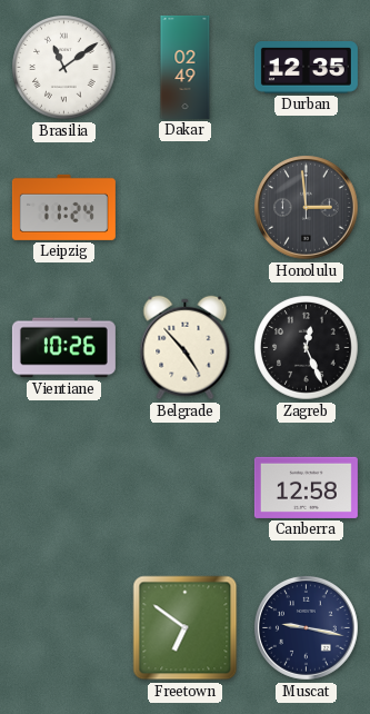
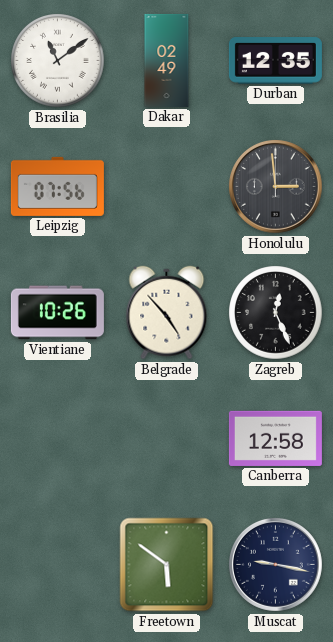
Leipzig: 11:24 -> 07:56
Freetown: 6:51 -> 5:51
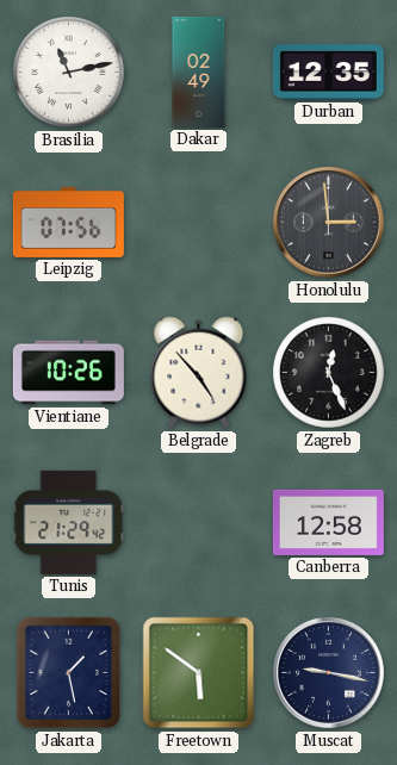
Brasilia: 11:09 -> 11:13
Tunis: none -> 21:29
Jakarta: none -> 1:28
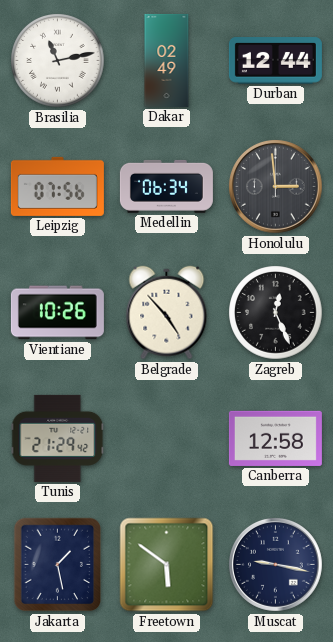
Durban: 12:35 -> 12:44
Medellin: none -> 06:34
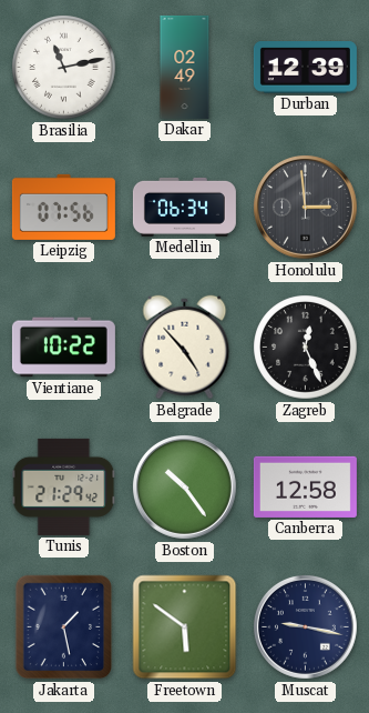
Durban: 12:44 -> 12:39
Vientiane: 10:26 -> 10:22
Boston: none -> 10:24
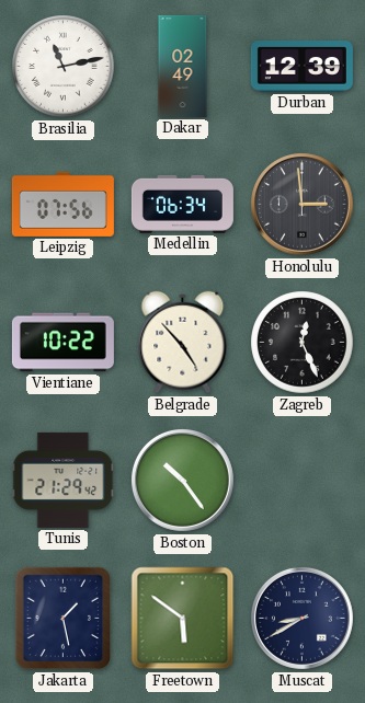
Canberra: 12:58 -> none
Muscat: 9:17 -> 8:40
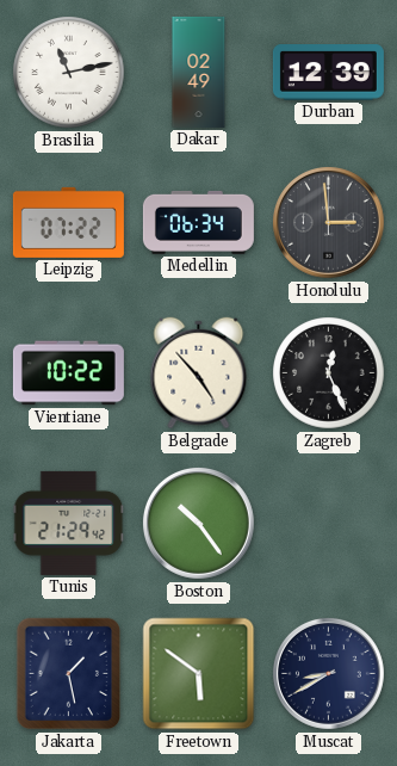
Leipzig: 07:56 -> 07:22
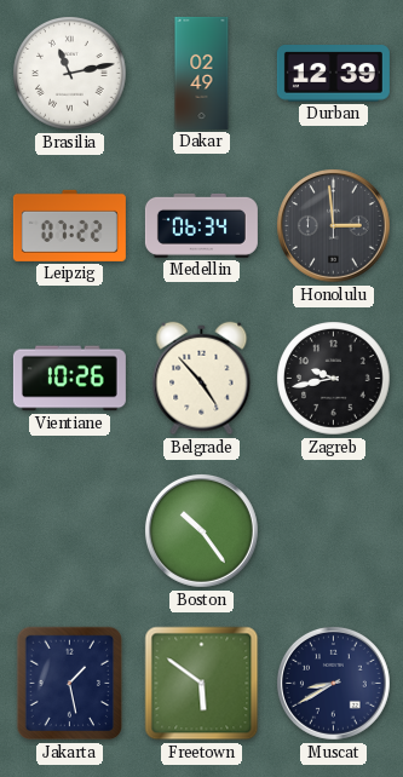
Vientiane: 10:22 -> 10:26
Zagreb: 12:26 -> 9:43
Tunis: 21:29 -> none
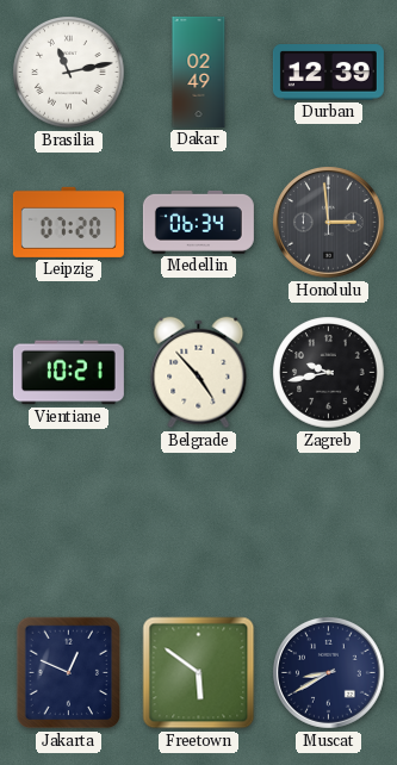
Leipzig: 07:22 -> 07:20
Vientiane: 10:26 -> 10:21
Boston: 10:24 -> none
Jakarta: 1:28 -> 12:49
